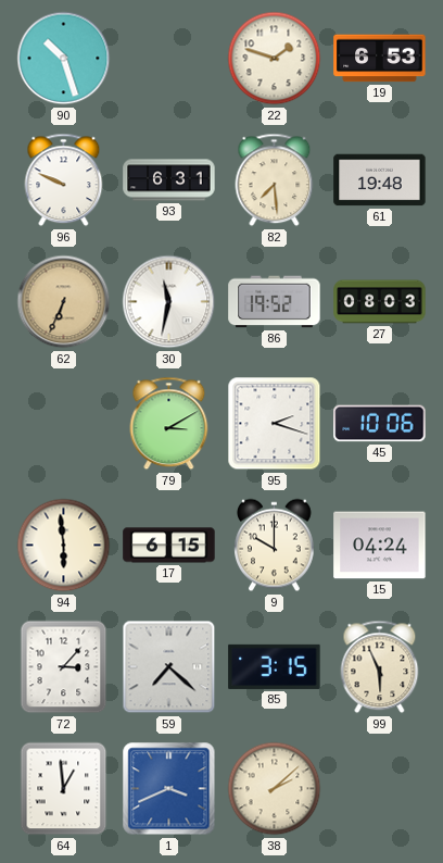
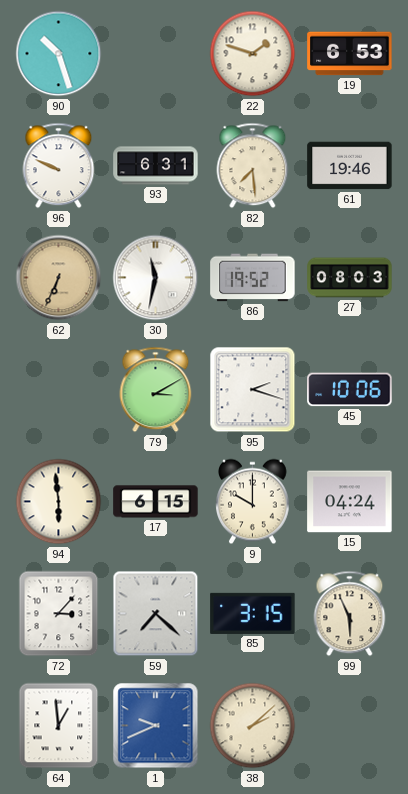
61: 19:48 -> 19:46
1: 3:41 -> 9:41
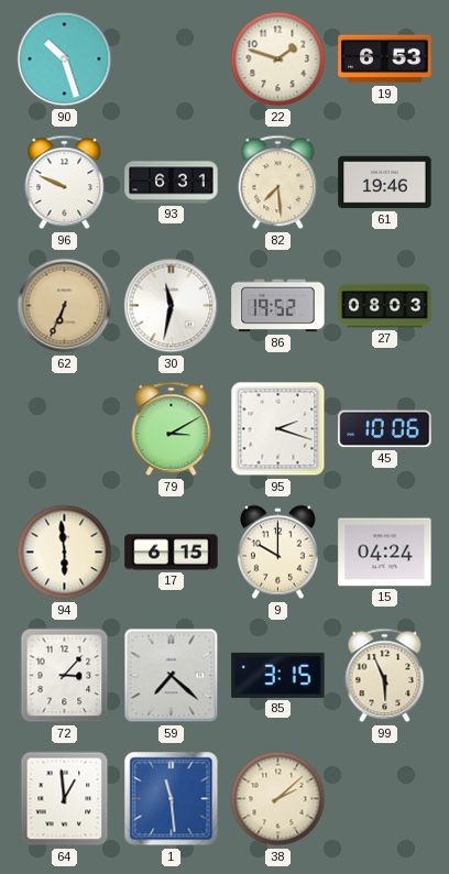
1: 9:41 -> 11:29
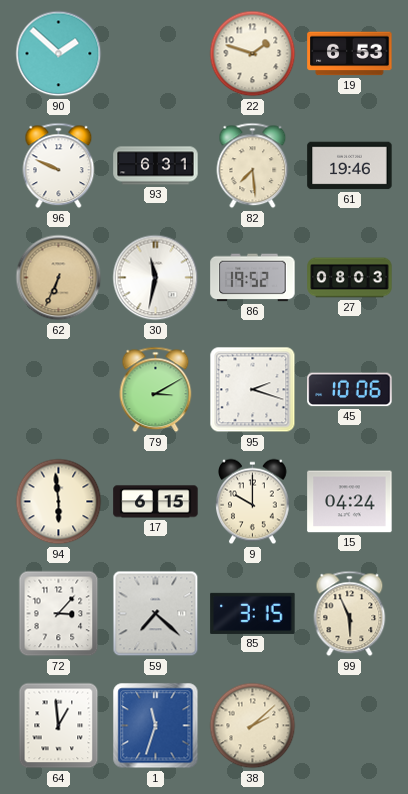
90: 10:27 -> 1:52
1: 11:29 -> 11:33
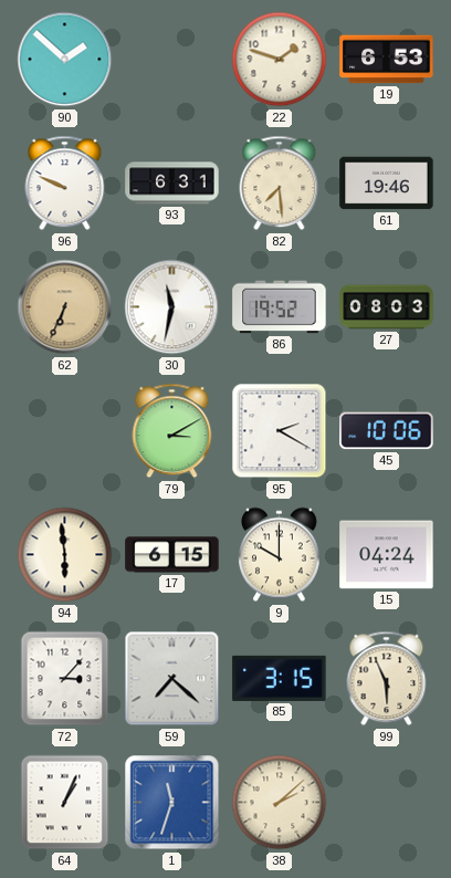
95: 2:18 -> 2:20
64: 12:59 -> 1:04
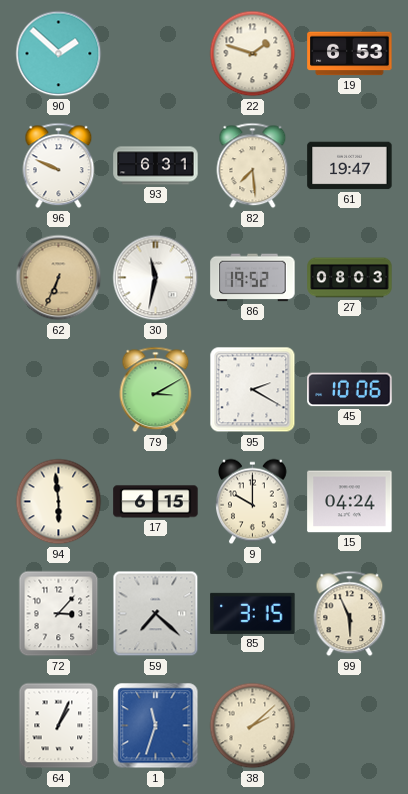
61: 19:46 -> 19:47
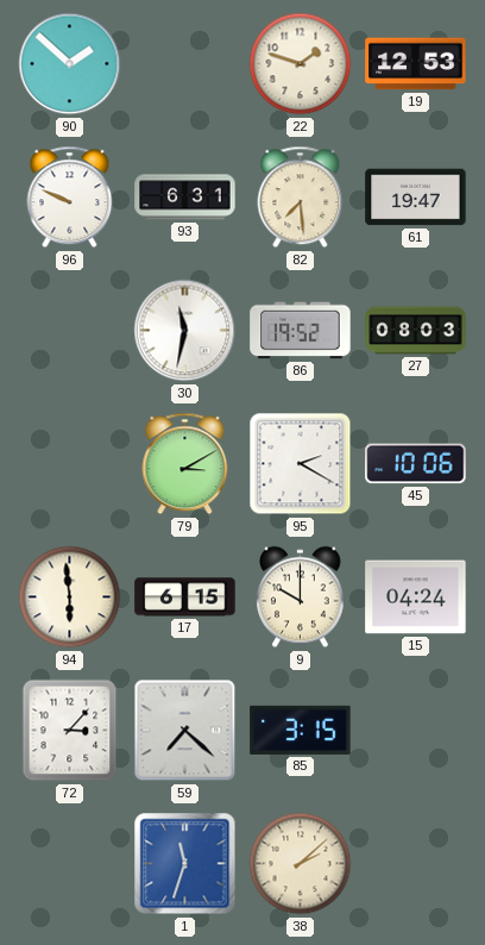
19: 6:53 -> 12:53
62: 6:34 -> none
99: 5:56 -> none
64: 1:04 -> none
